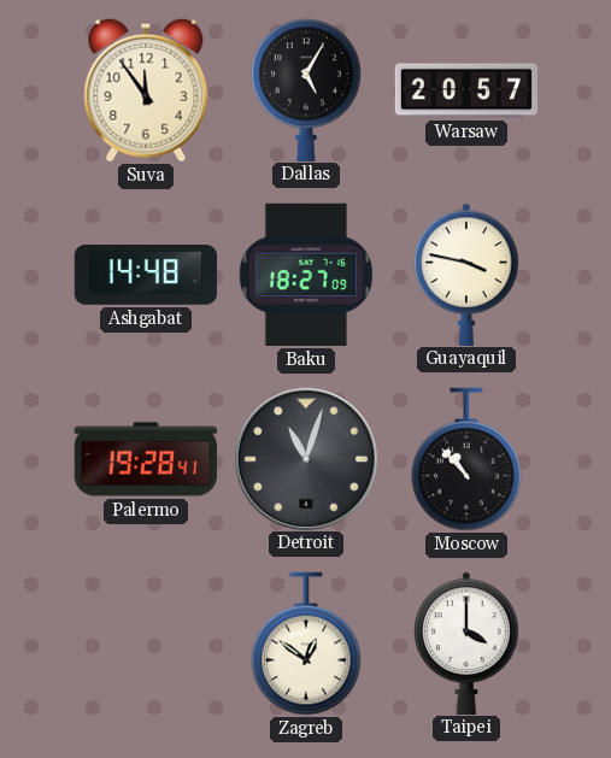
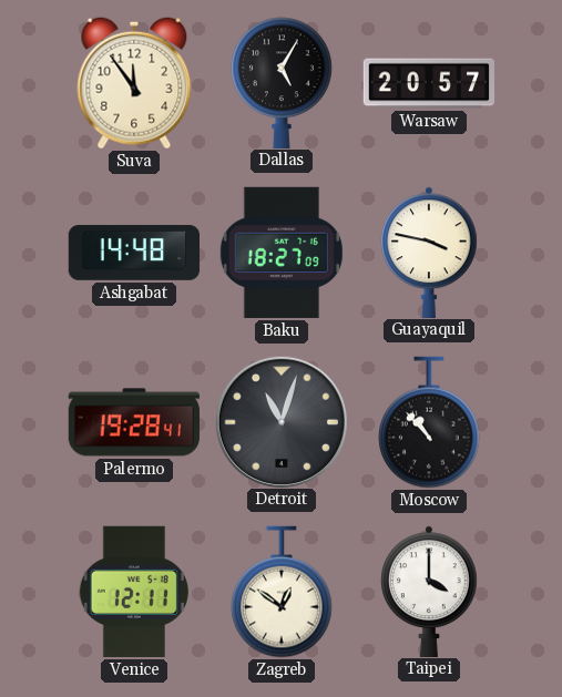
Venice: none -> 12:11
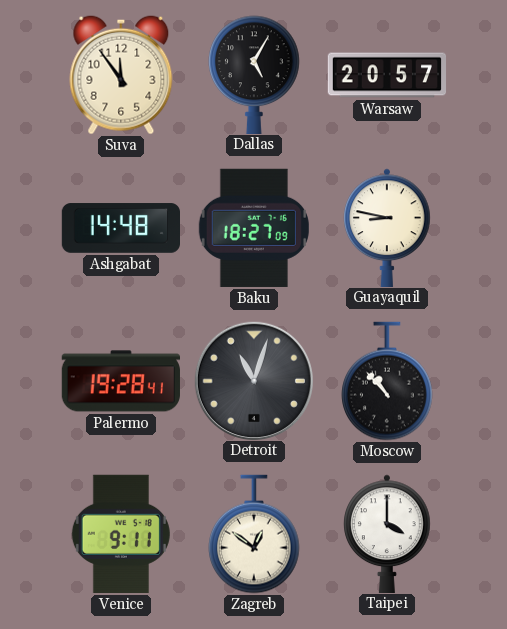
Guayaquil: 3:47 -> 8:47
Venice: 12:11 -> 9:11
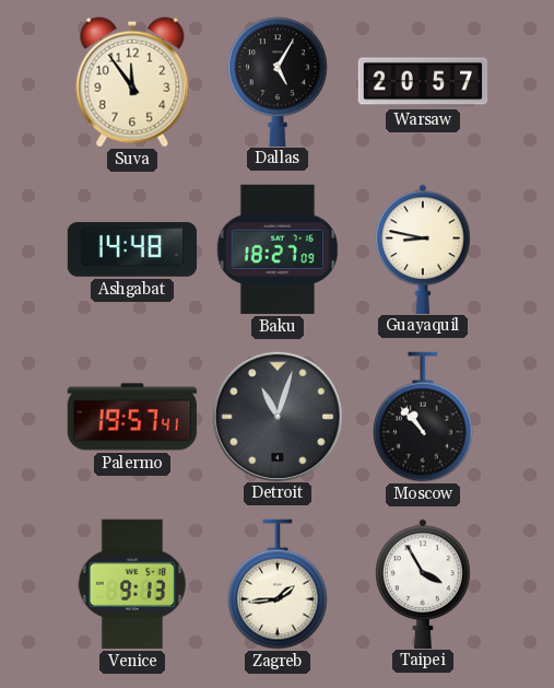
Palermo: 19:28 -> 19:57
Venice: 9:11 -> 9:13
Zagreb: 12:51 -> 1:44
Taipei: 4:00 -> 3:55
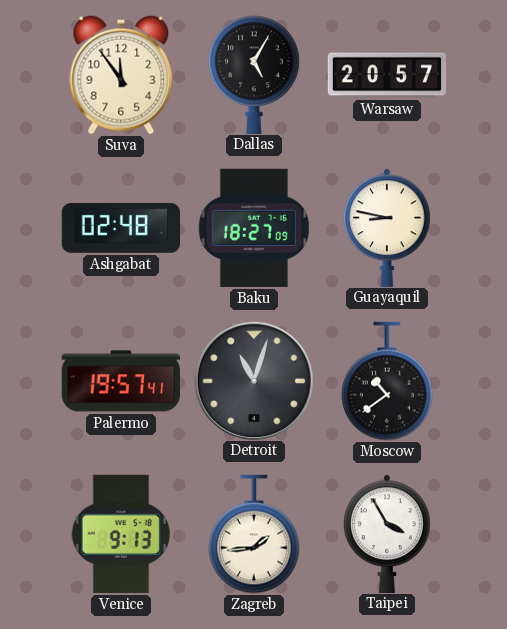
Ashgabat: 14:48 -> 02:48
Moscow: 10:53 -> 10:39
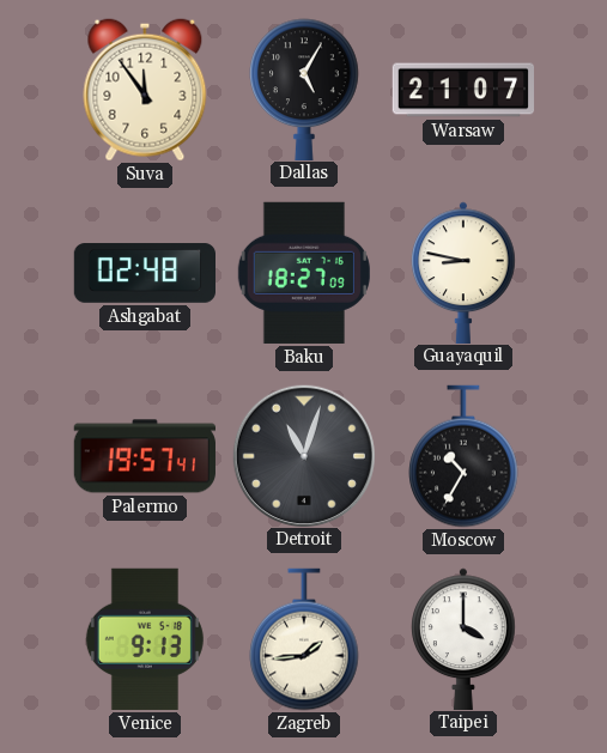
Warsaw: 20:57 -> 21:07
Moscow: 10:39 -> 10:35
Taipei: 3:55 -> 4:00
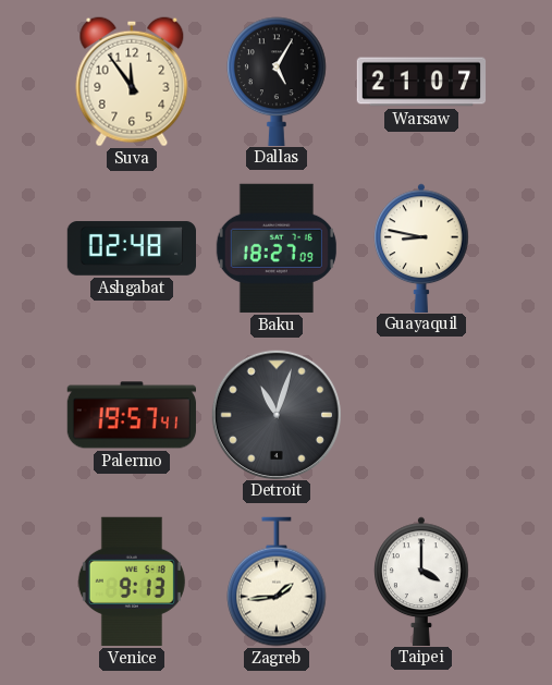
Moscow: 10:35 -> none
